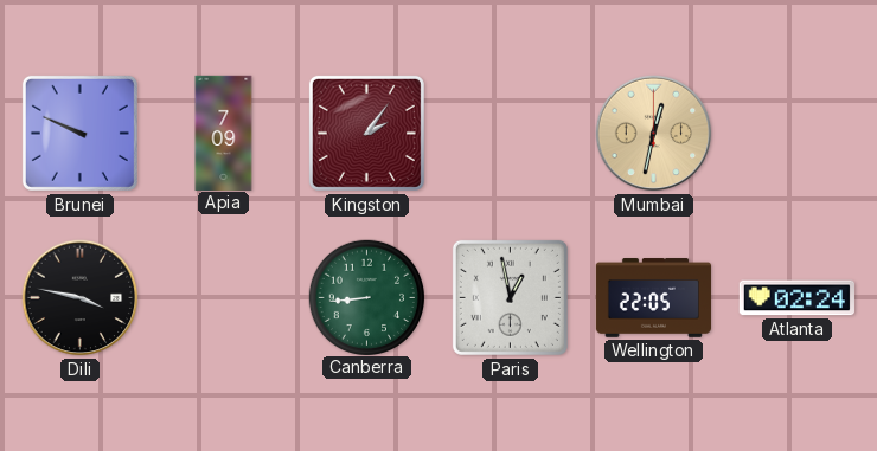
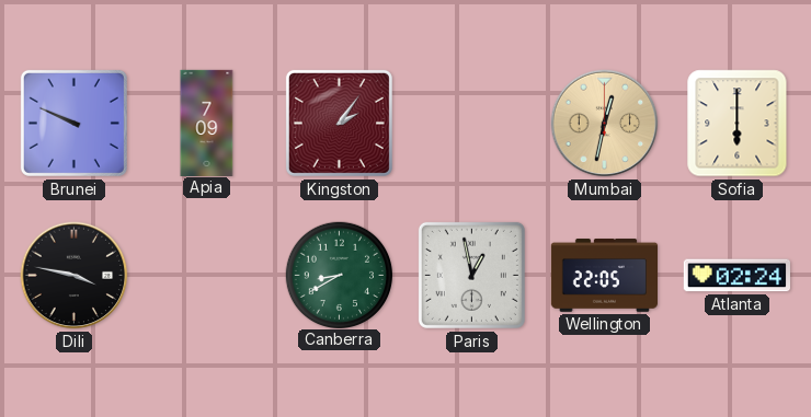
Sofia: none -> 6:00
Canberra: 8:44 -> 8:40
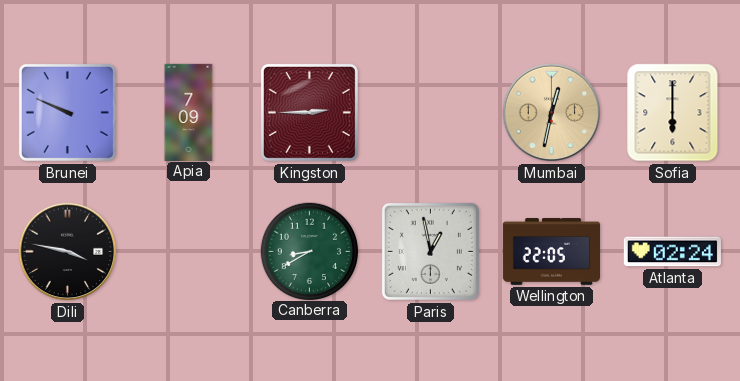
Kingston: 2:06 -> 2:45
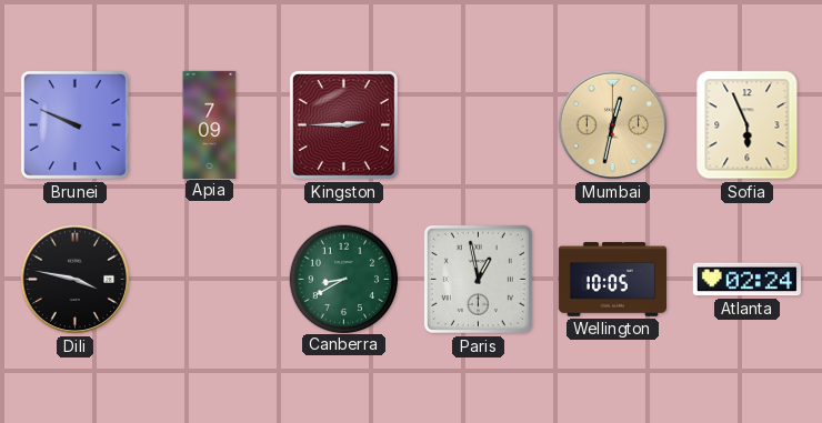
Sofia: 6:00 -> 5:56
Wellington: 22:05 -> 10:05
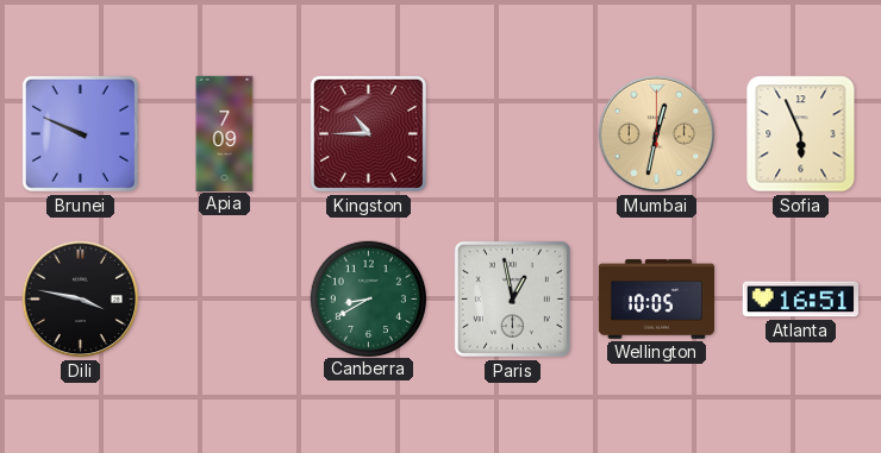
Kingston: 2:45 -> 10:45
Atlanta: 02:24 -> 16:51
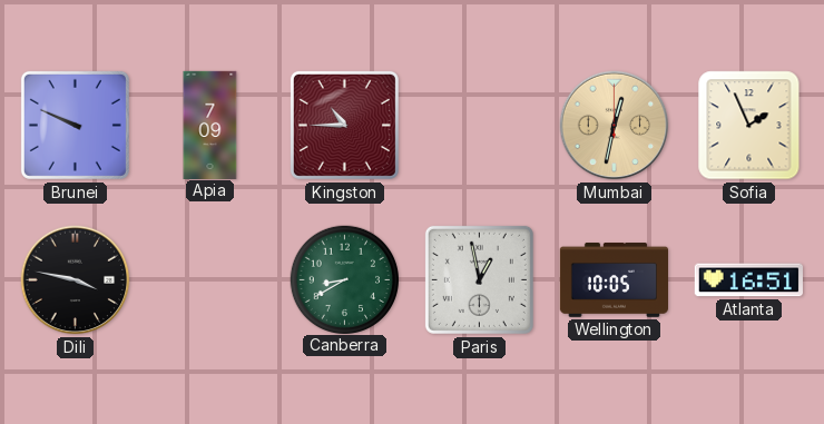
Sofia: 5:56 -> 1:56
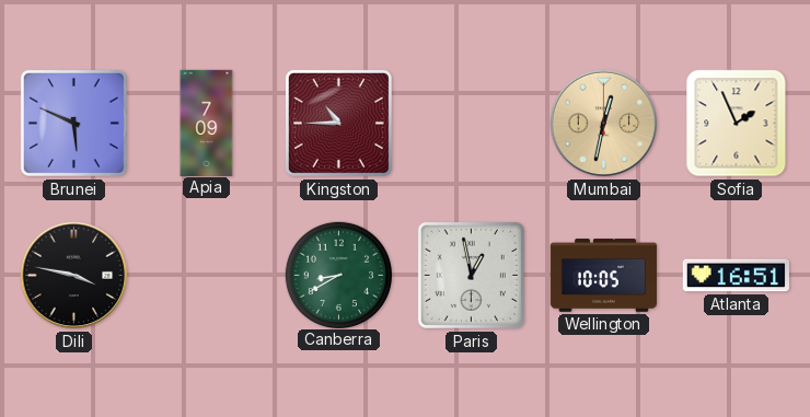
Brunei: 9:49 -> 5:49
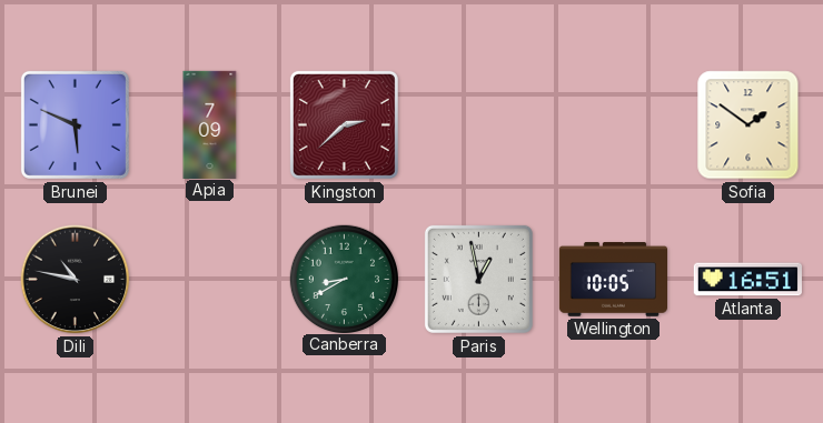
Kingston: 10:45 -> 2:38
Mumbai: 12:32 -> none
Sofia: 1:56 -> 1:51
Dili: 3:47 -> 10:47
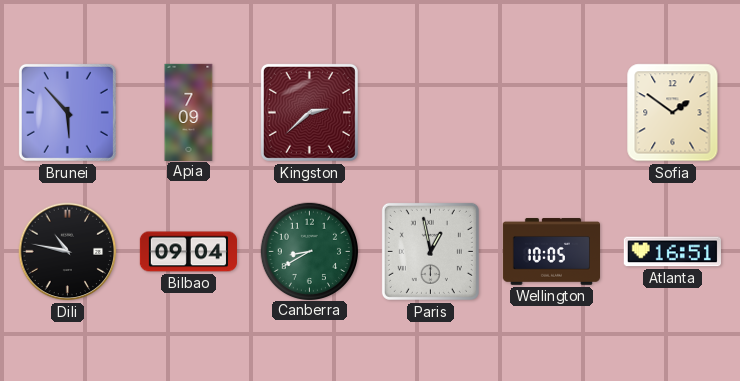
Brunei: 5:49 -> 5:53
Bilbao: none -> 09:04
